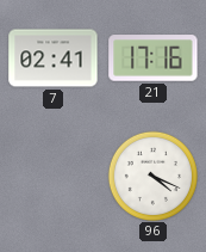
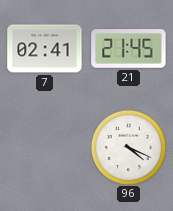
21: 17:16 -> 21:45
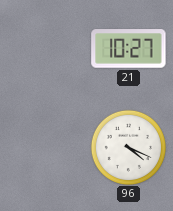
7: 02:41 -> none
21: 21:45 -> 10:27
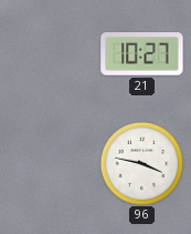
96: 4:19 -> 3:47
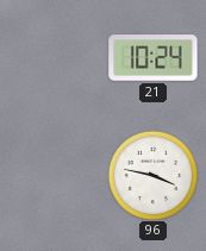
21: 10:27 -> 10:24
